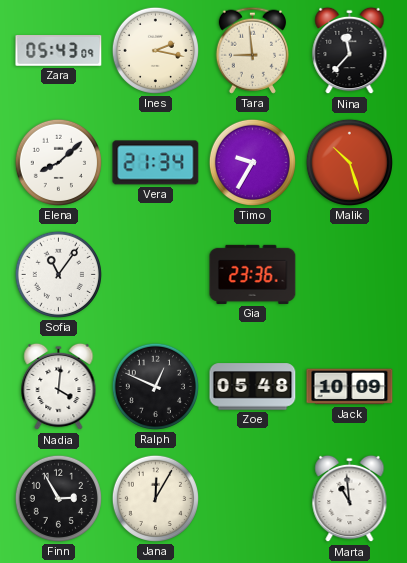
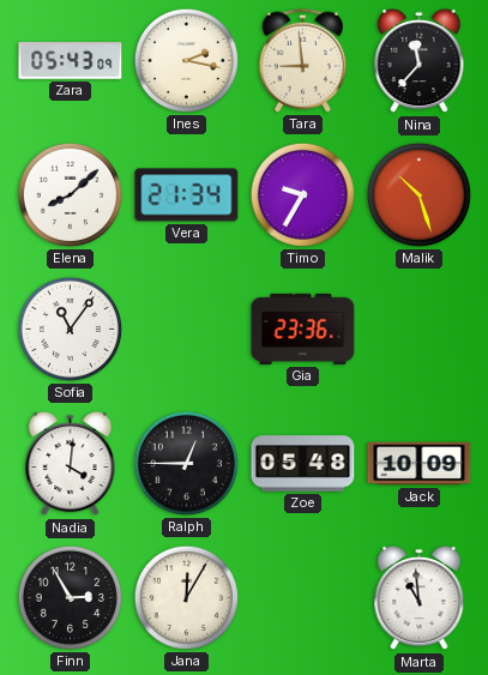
Ralph: 12:49 -> 12:45
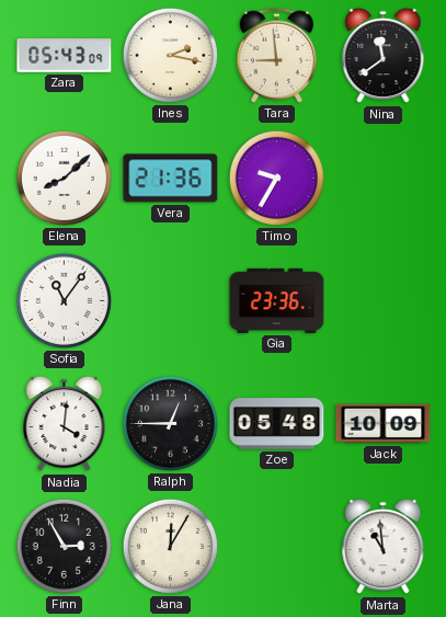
Nina: 11:37 -> 11:39
Vera: 21:34 -> 21:36
Malik: 10:27 -> none
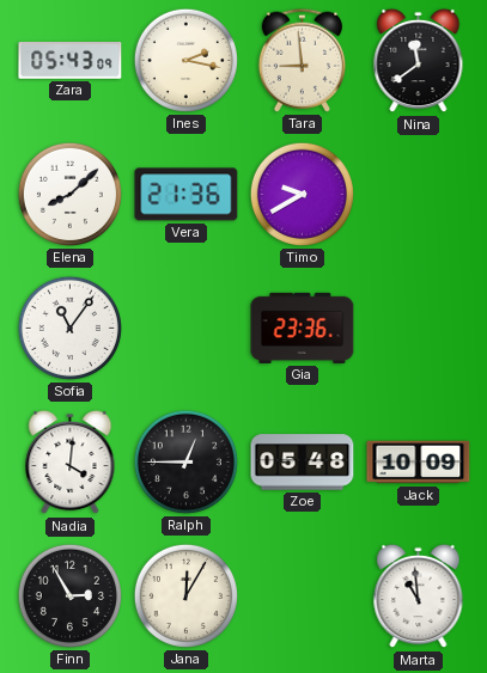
Timo: 9:35 -> 9:40
